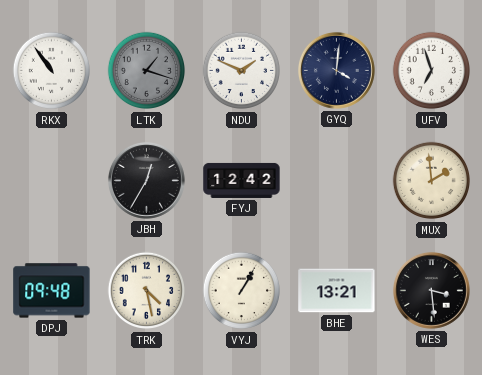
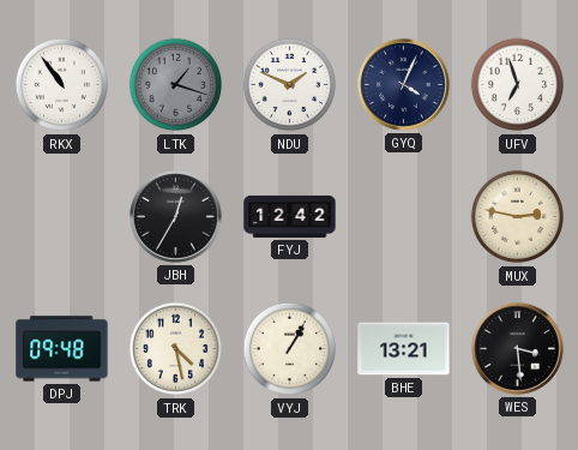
GYQ: 4:01 -> 4:04
MUX: 1:59 -> 2:47
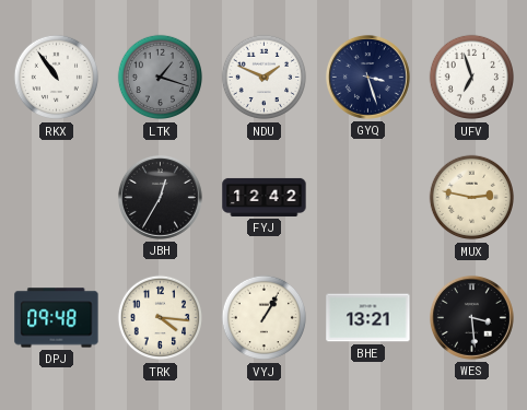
GYQ: 4:04 -> 3:27
TRK: 4:28 -> 4:16
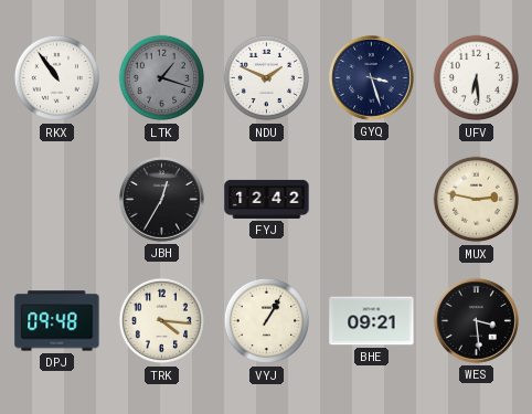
UFV: 6:57 -> 6:29
BHE: 13:21 -> 09:21
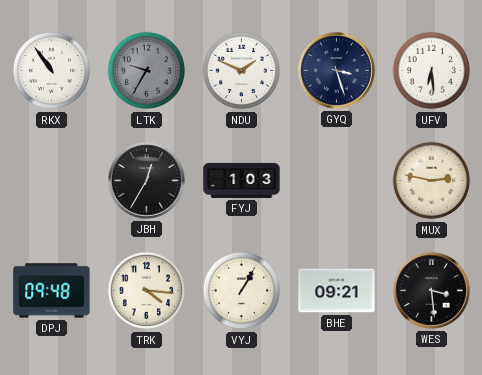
LTK: 1:18 -> 9:35
FYJ: 12:42 -> 1:03
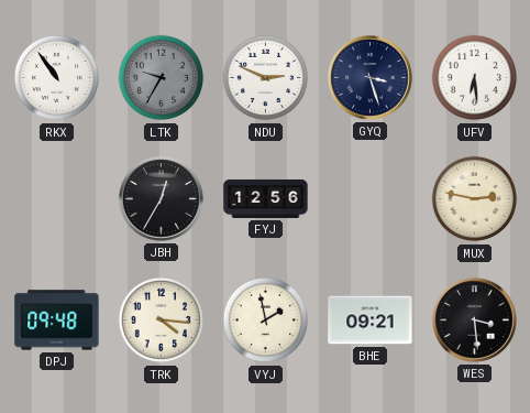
NDU: 1:49 -> 2:49
FYJ: 1:03 -> 12:56
VYJ: 1:05 -> 1:58
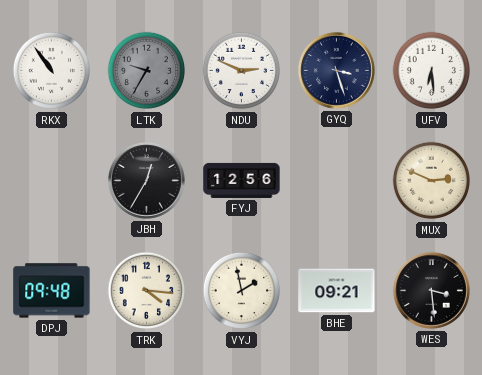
MUX: 2:47 -> 2:49
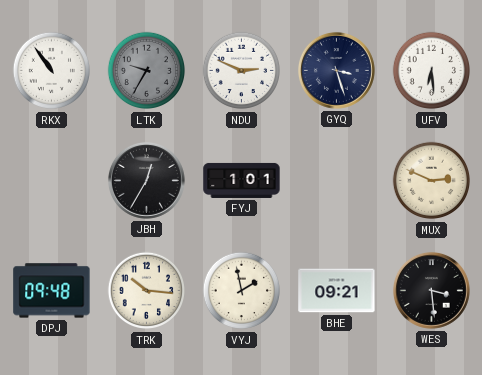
FYJ: 12:56 -> 1:01
TRK: 4:16 -> 10:16
